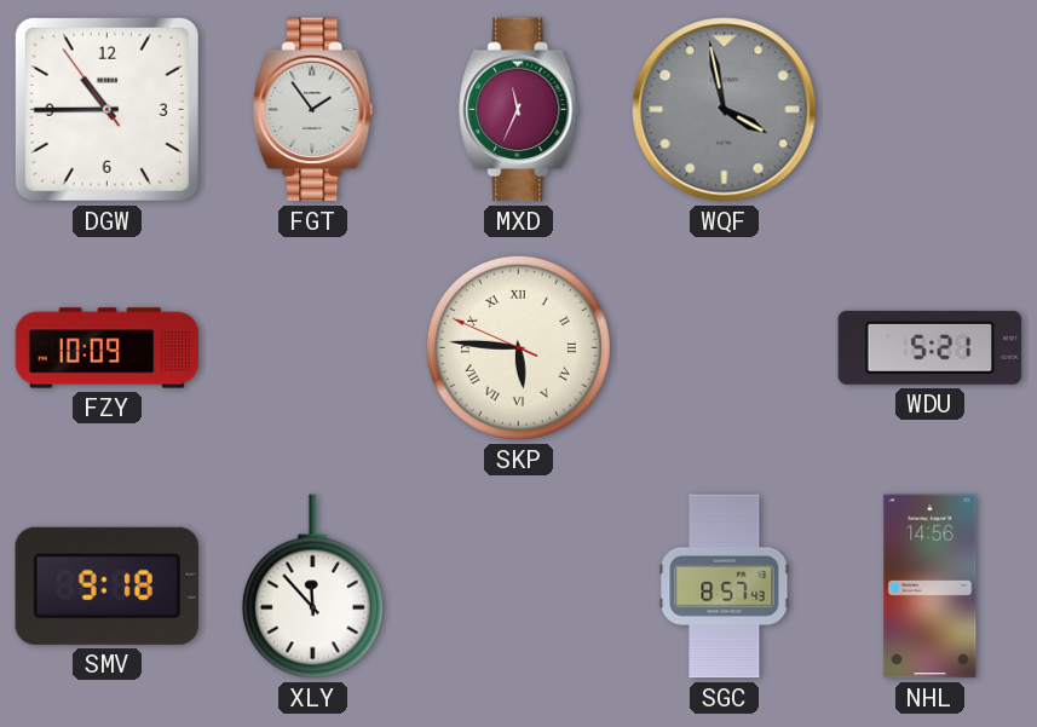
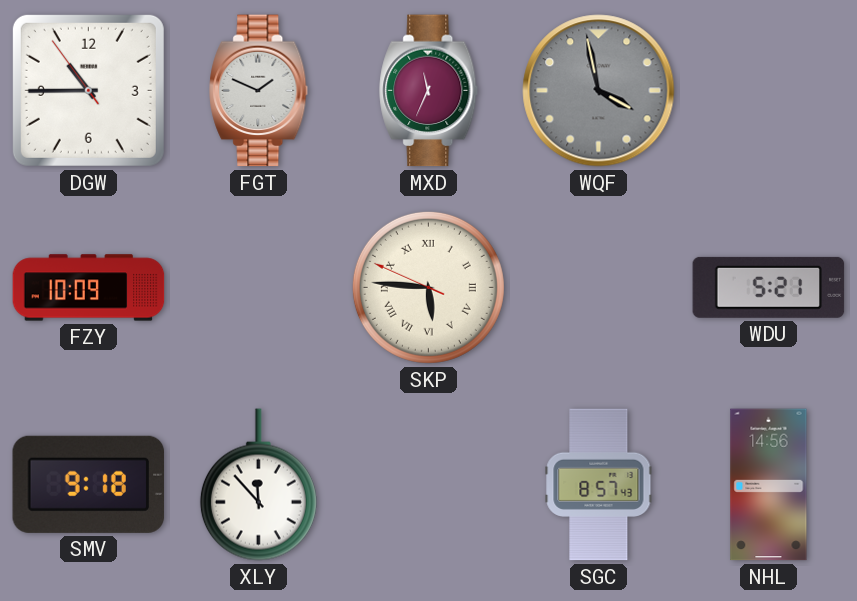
FGT: 1:54 -> 1:49
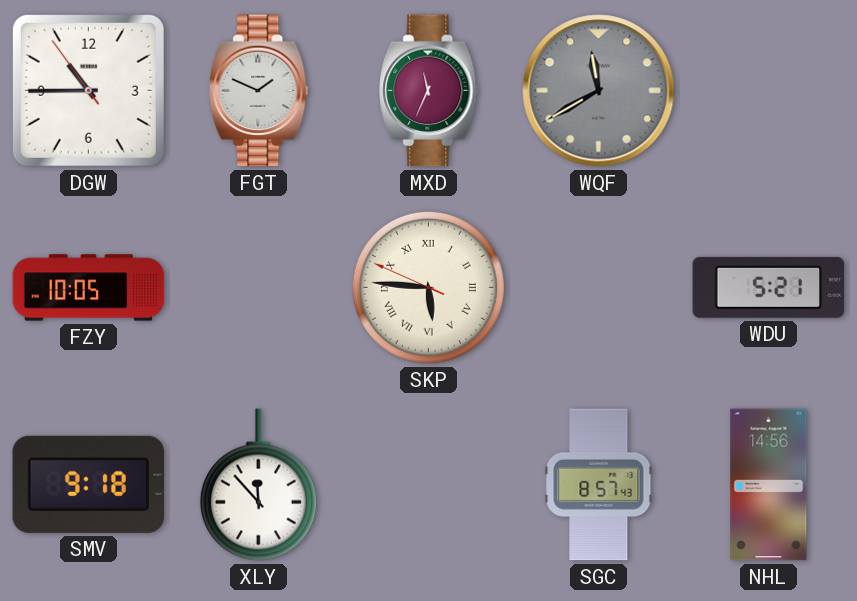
WQF: 3:58 -> 11:40
FZY: 10:09 -> 10:05
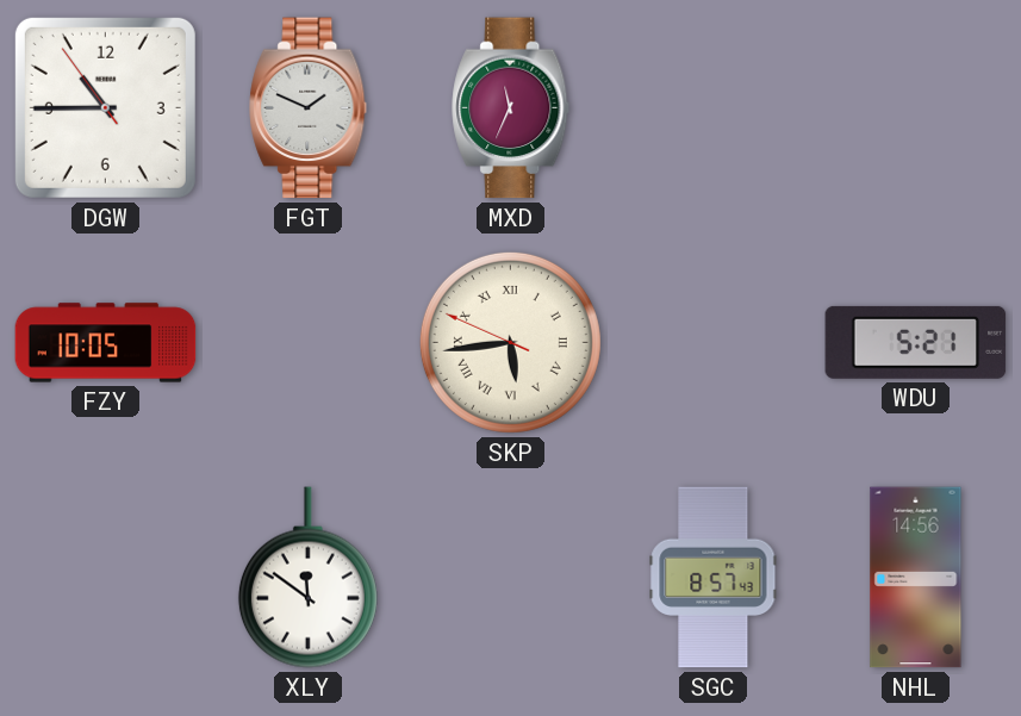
WQF: 11:40 -> none
SKP: 5:45 -> 5:43
SMV: 9:18 -> none
XLY: 11:53 -> 11:51
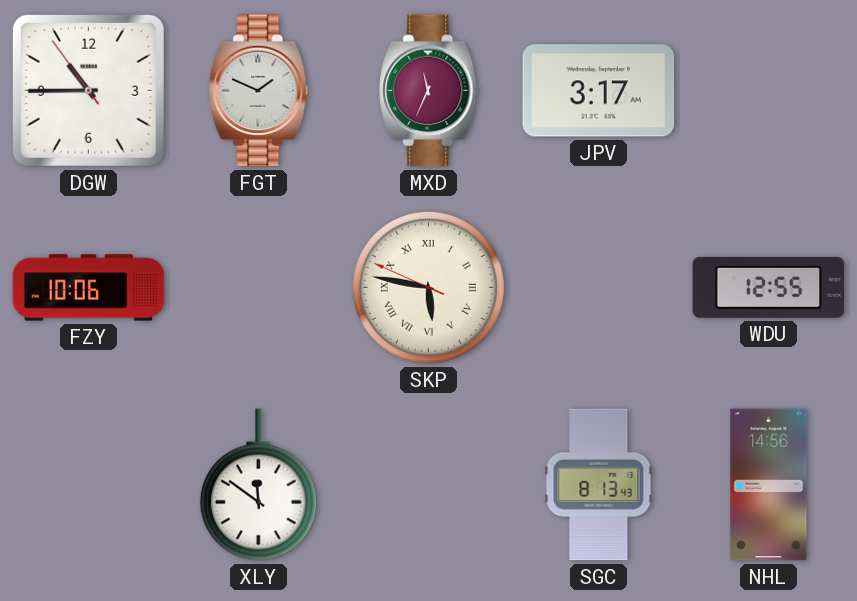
JPV: none -> 3:17
FZY: 10:05 -> 10:06
SKP: 5:43 -> 5:46
WDU: 5:21 -> 12:55
SGC: 8:57 -> 8:13
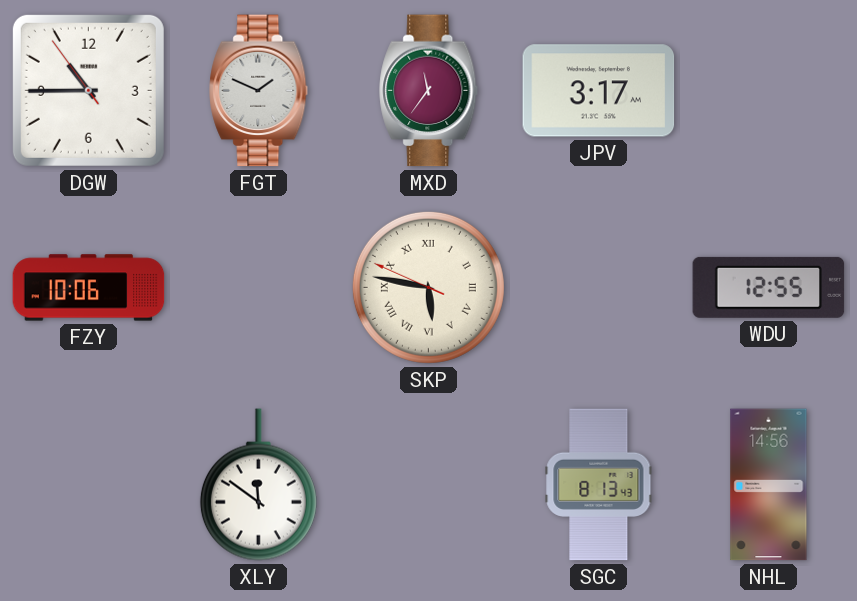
MXD: 11:34 -> 11:36
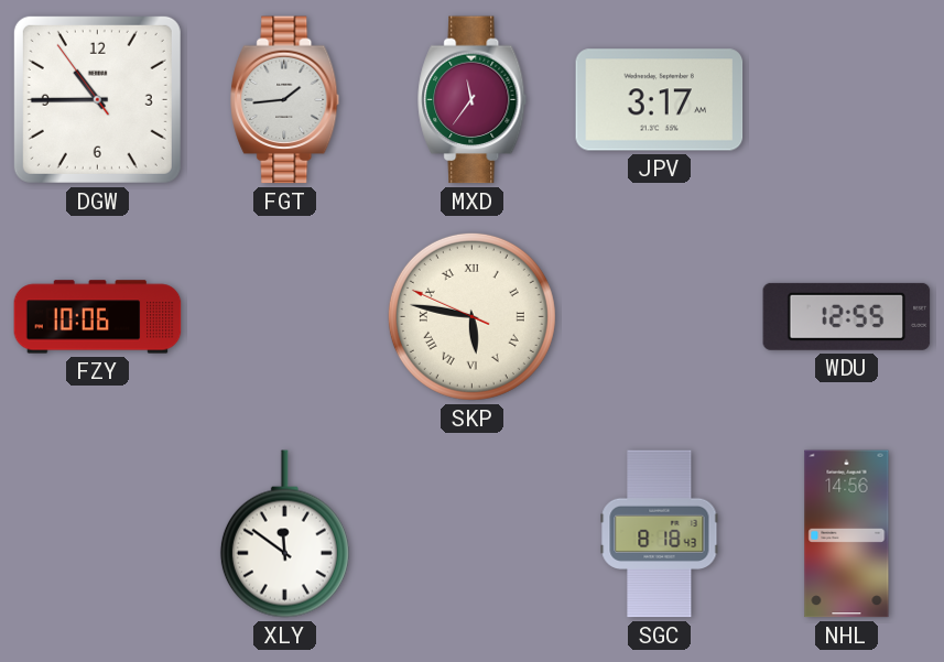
FGT: 1:49 -> 1:44
SGC: 8:13 -> 8:18
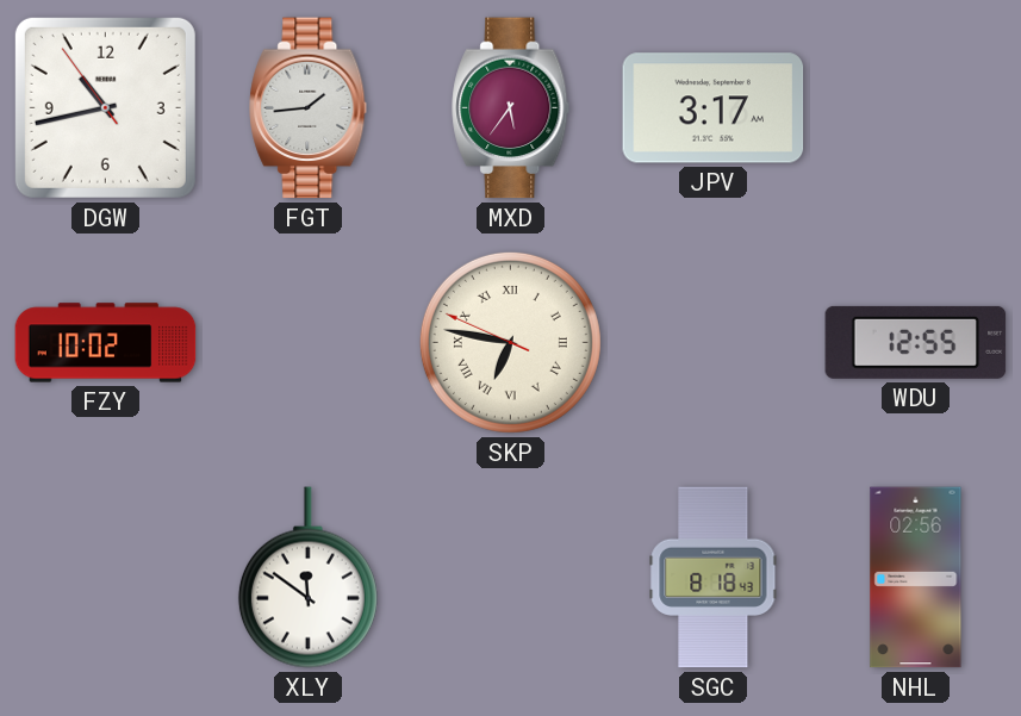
DGW: 10:44 -> 10:42
MXD: 11:36 -> 5:36
FZY: 10:06 -> 10:02
SKP: 5:46 -> 6:46
NHL: 14:56 -> 02:56
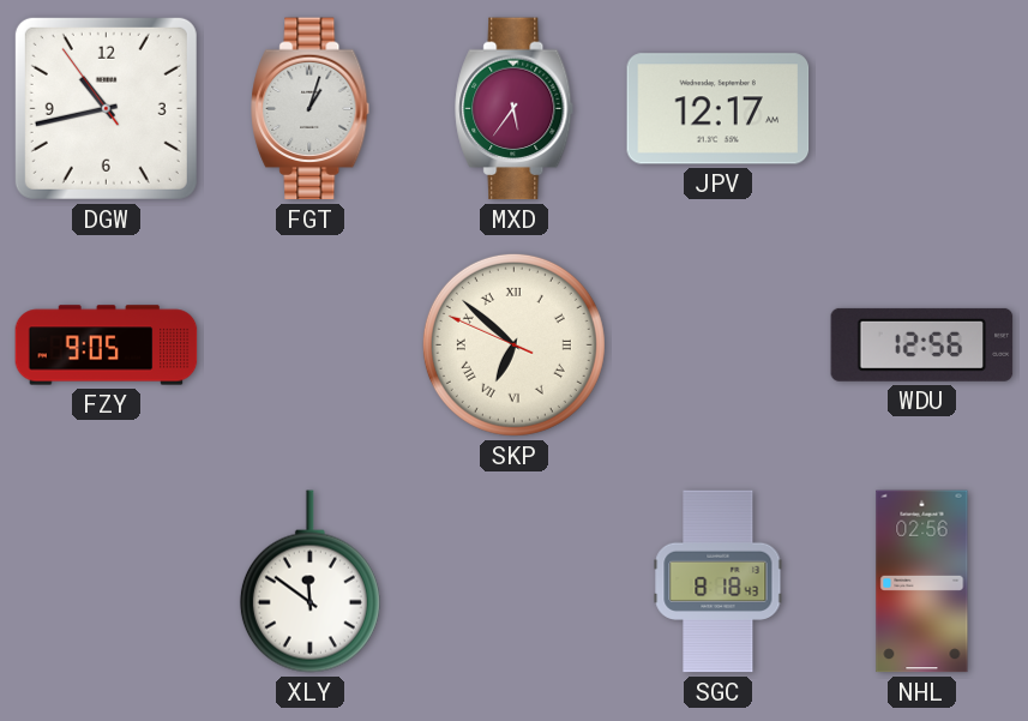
FGT: 1:44 -> 1:03
JPV: 3:17 -> 12:17
FZY: 10:02 -> 9:05
SKP: 6:46 -> 6:51
WDU: 12:55 -> 12:56
